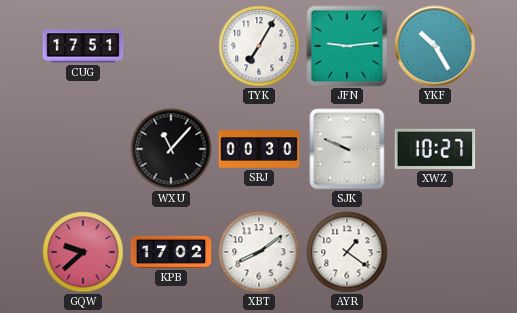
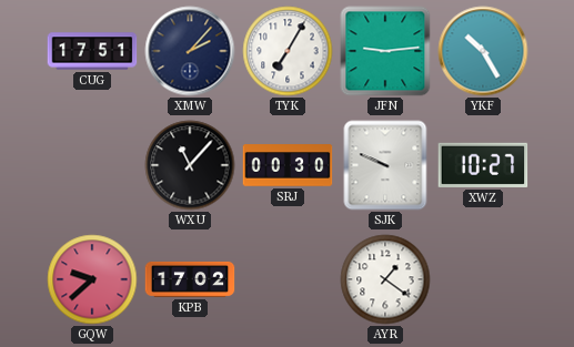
XMW: none -> 2:07
XBT: 8:09 -> none
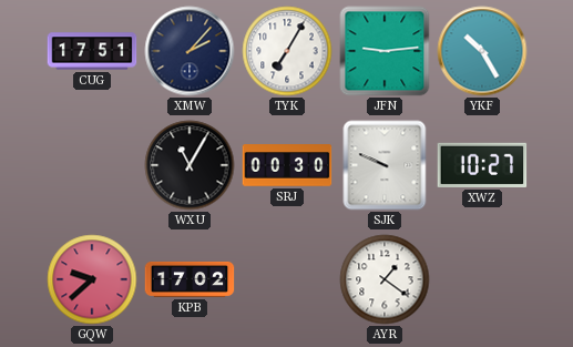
WXU: 11:07 -> 11:05
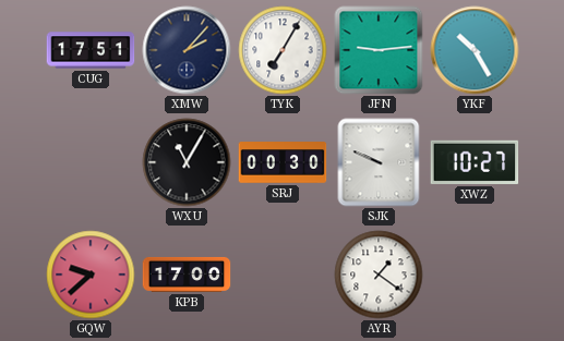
KPB: 17:02 -> 17:00
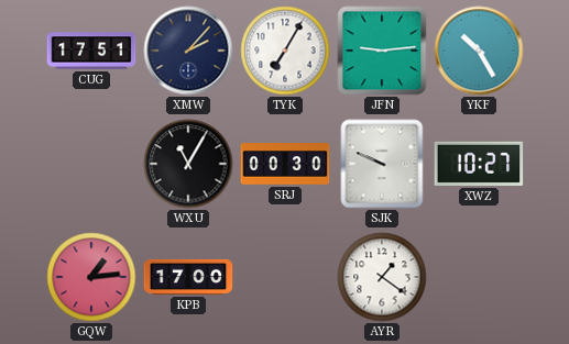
GQW: 9:38 -> 1:14
